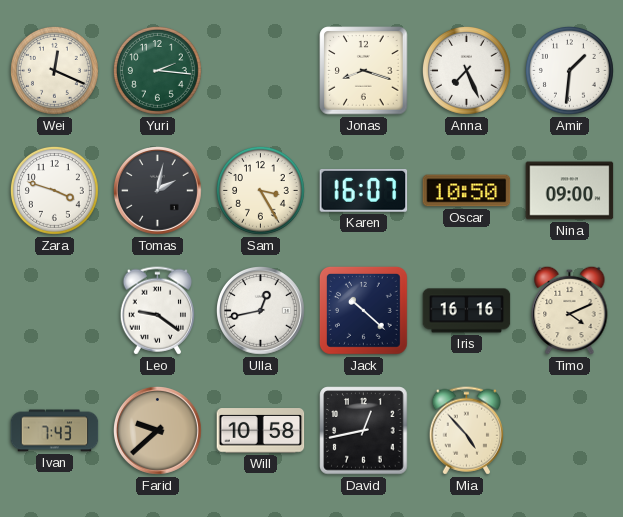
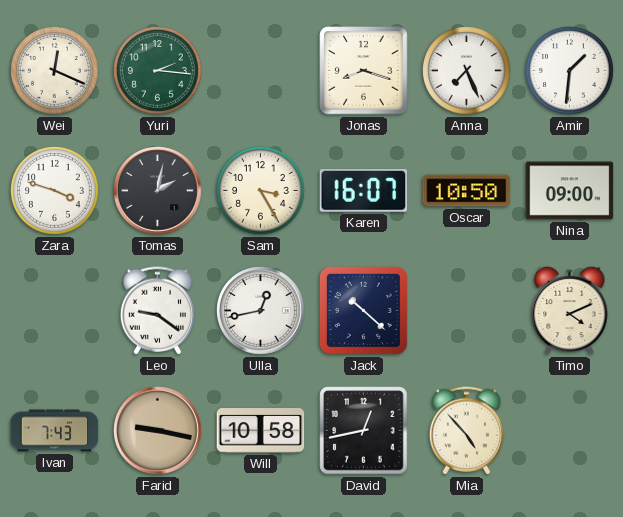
Iris: 16:16 -> none
Farid: 9:38 -> 9:17
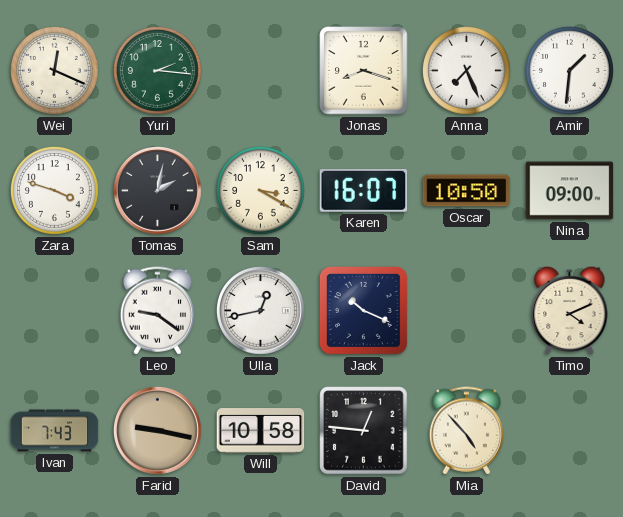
Sam: 3:25 -> 3:20
Jack: 10:22 -> 10:19
David: 12:43 -> 12:46
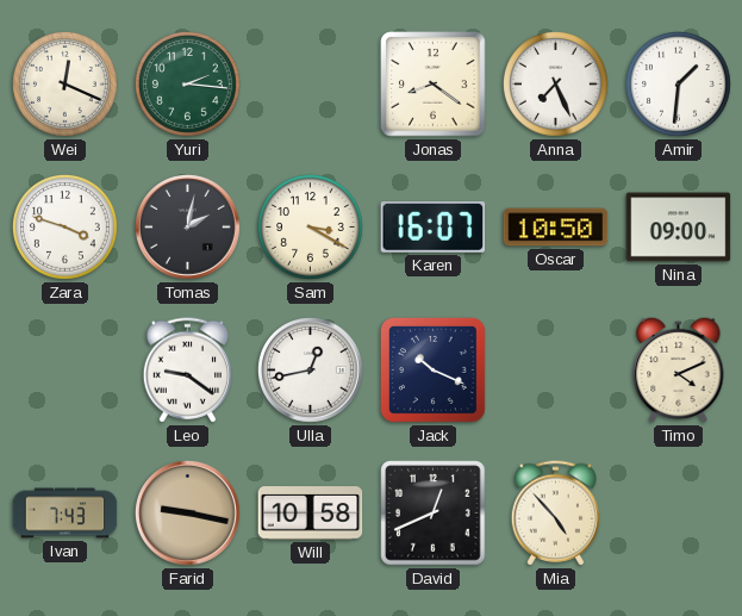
Jonas: 8:18 -> 8:21
David: 12:46 -> 12:41
